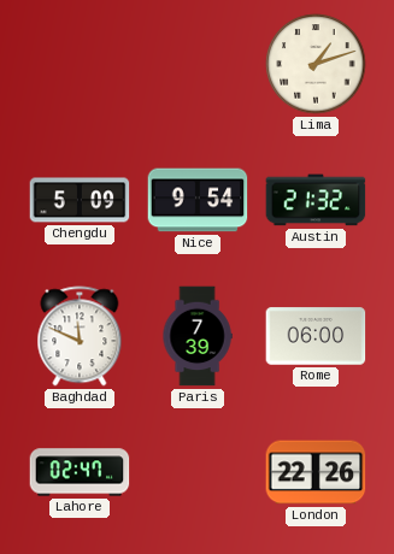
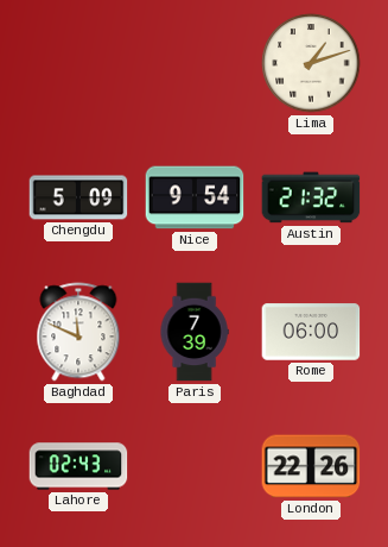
Lahore: 02:47 -> 02:43
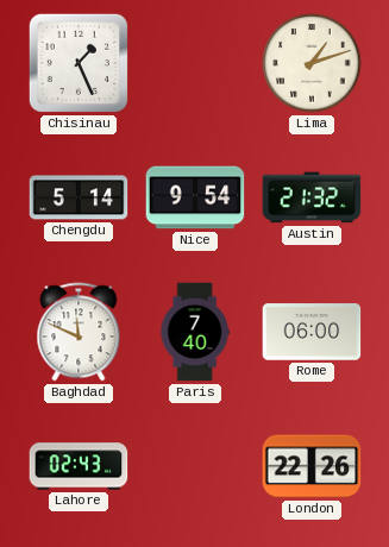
Chisinau: none -> 1:26
Chengdu: 5:09 -> 5:14
Paris: 7:39 -> 7:40
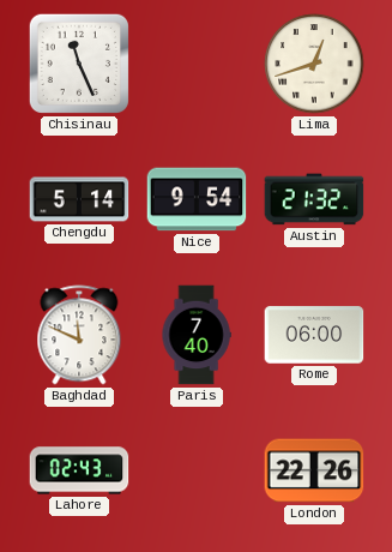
Chisinau: 1:26 -> 11:26
Lima: 1:12 -> 12:42
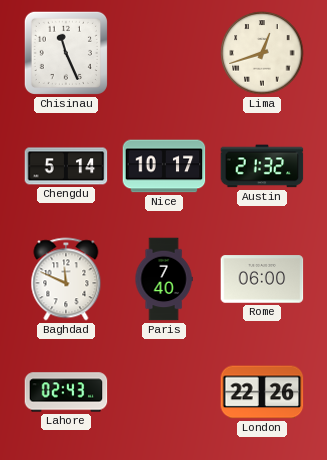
Nice: 9:54 -> 10:17
